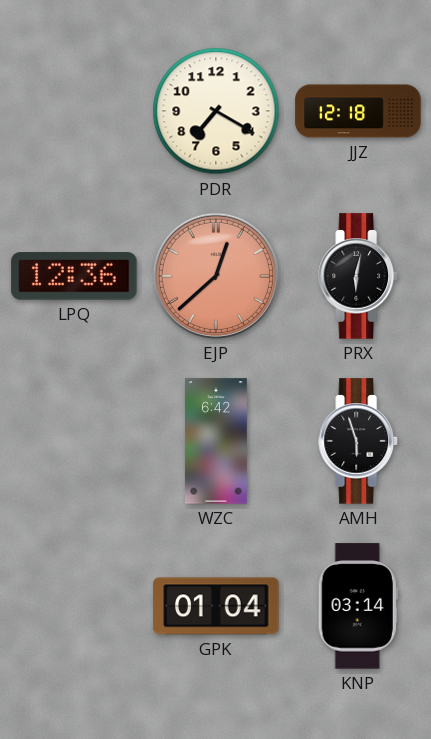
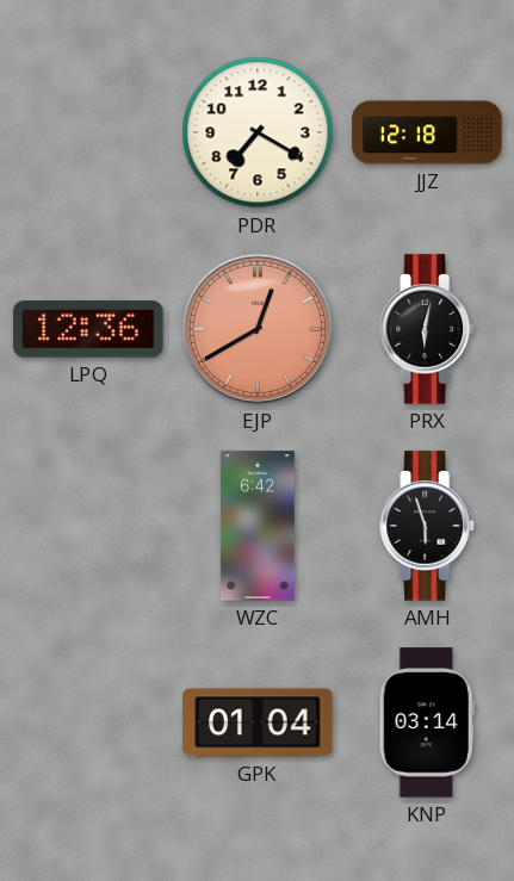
EJP: 12:38 -> 12:40
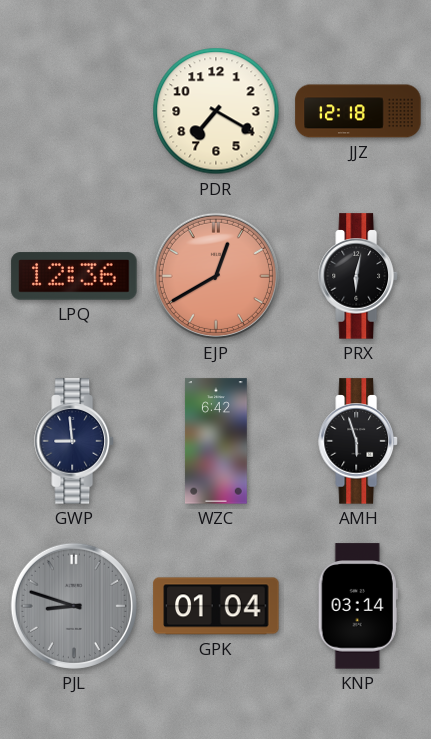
GWP: none -> 8:59
PJL: none -> 8:48
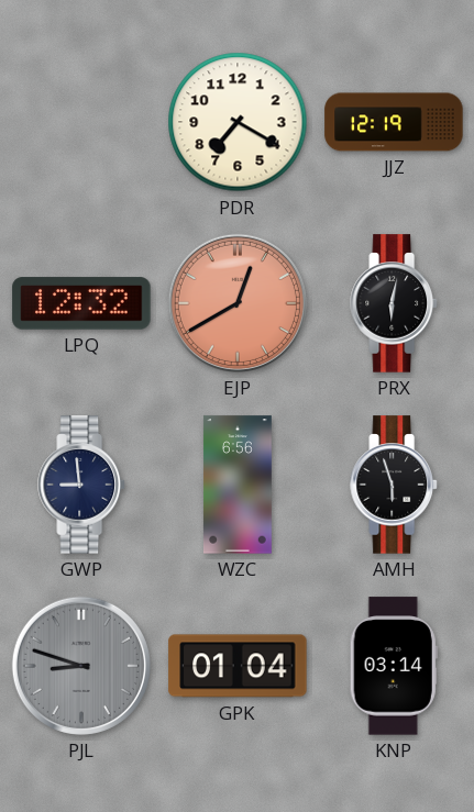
JJZ: 12:18 -> 12:19
LPQ: 12:36 -> 12:32
WZC: 6:42 -> 6:56
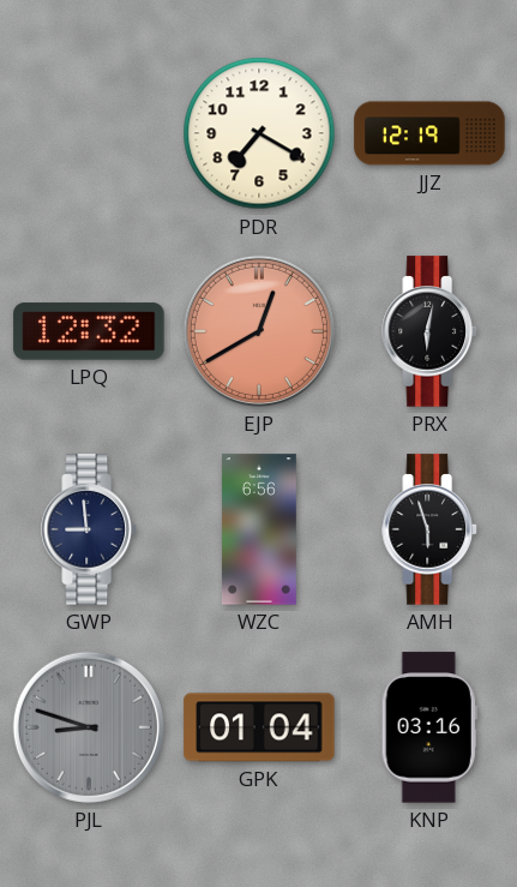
KNP: 03:14 -> 03:16
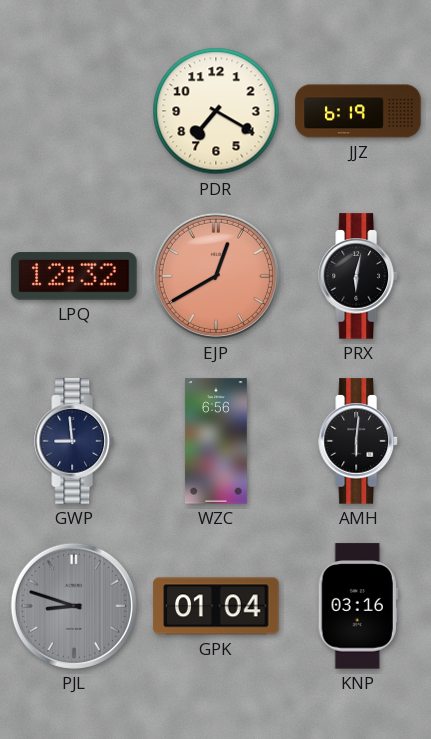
JJZ: 12:19 -> 6:19
AMH: 5:57 -> 6:01
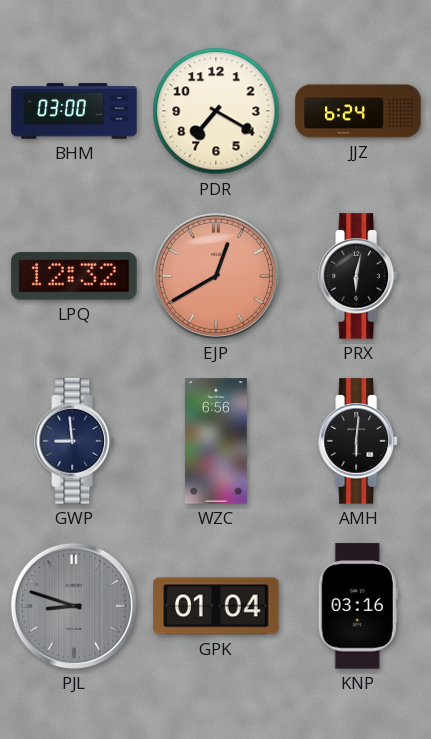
BHM: none -> 03:00
JJZ: 6:19 -> 6:24
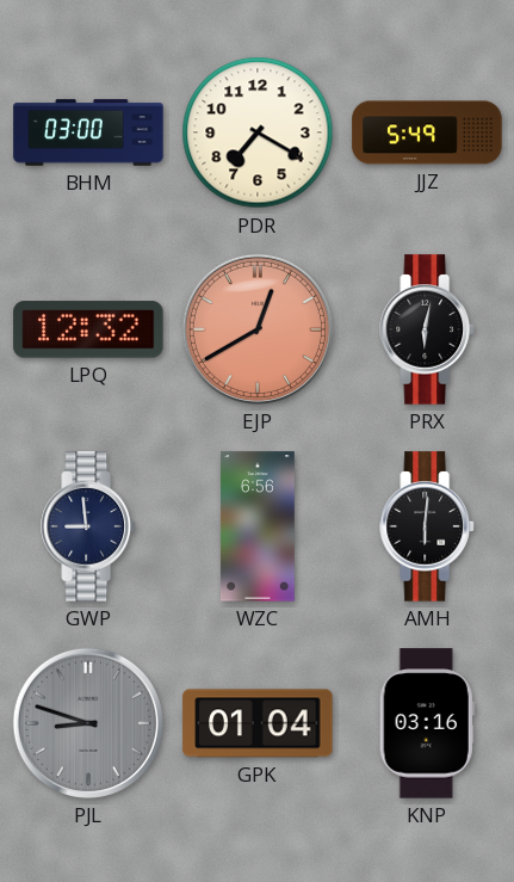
JJZ: 6:24 -> 5:49
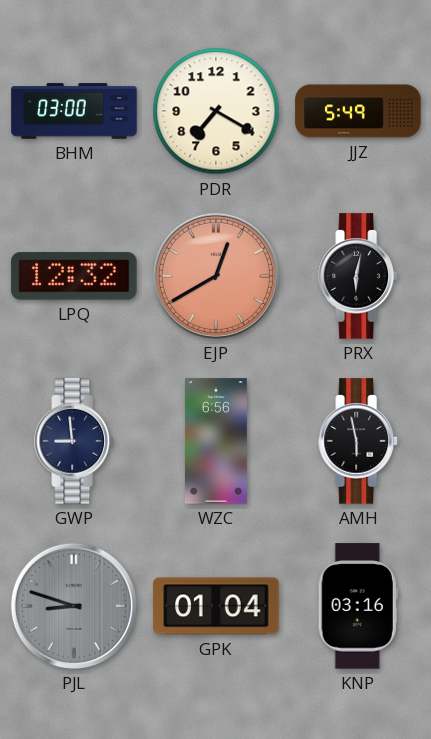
AMH: 6:01 -> 5:58
